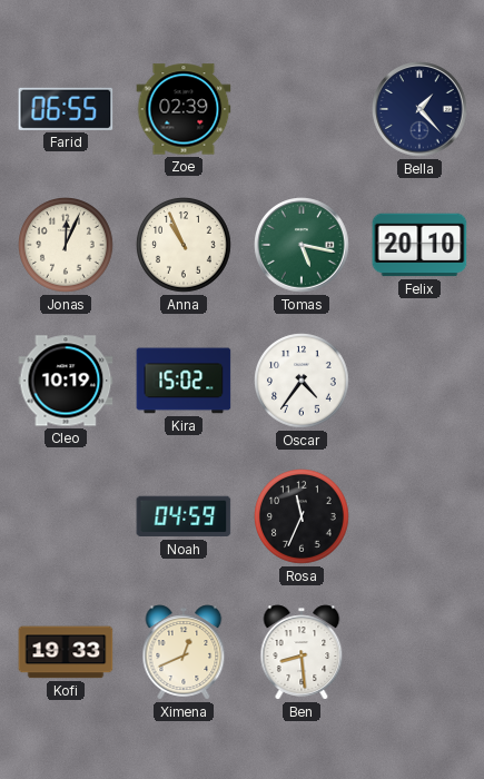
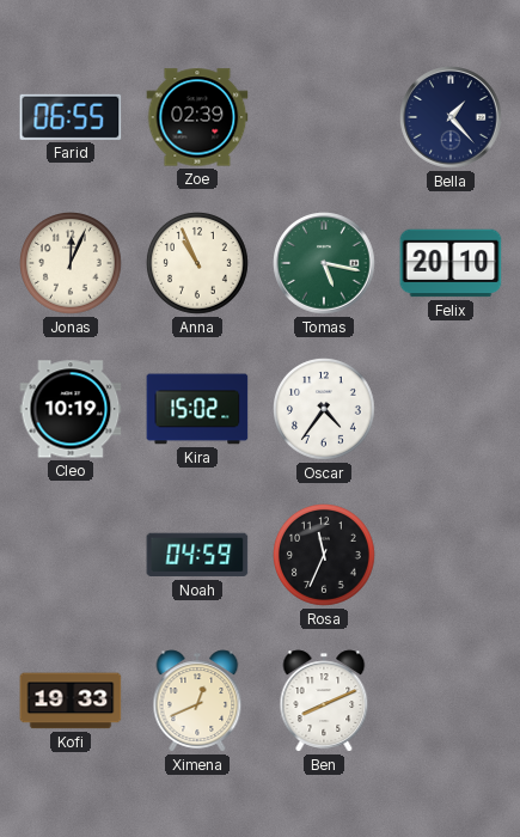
Ben: 8:29 -> 8:11
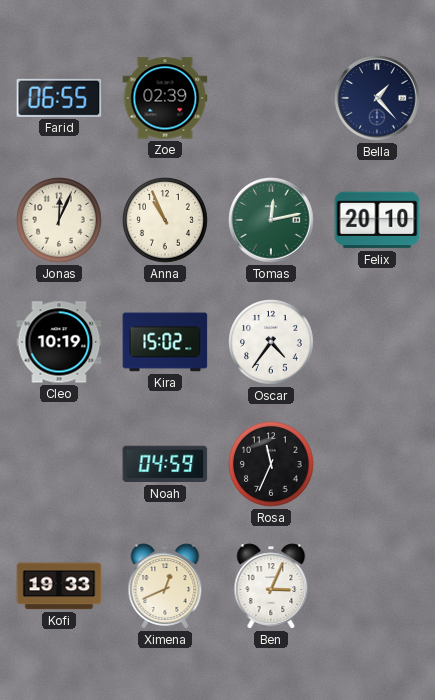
Tomas: 5:17 -> 12:13
Ben: 8:11 -> 3:04
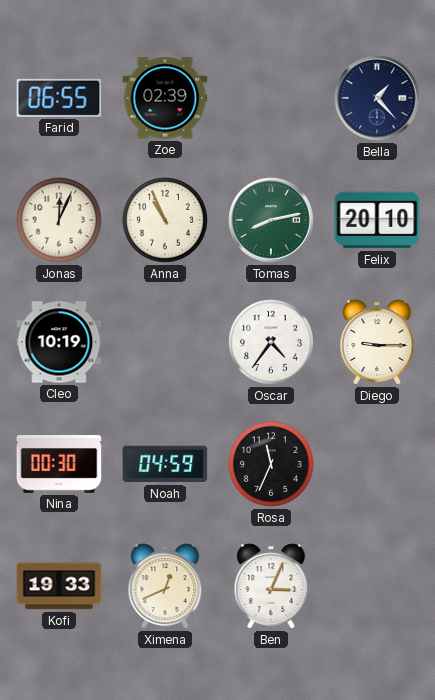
Tomas: 12:13 -> 8:13
Kira: 15:02 -> none
Diego: none -> 9:15
Nina: none -> 00:30
